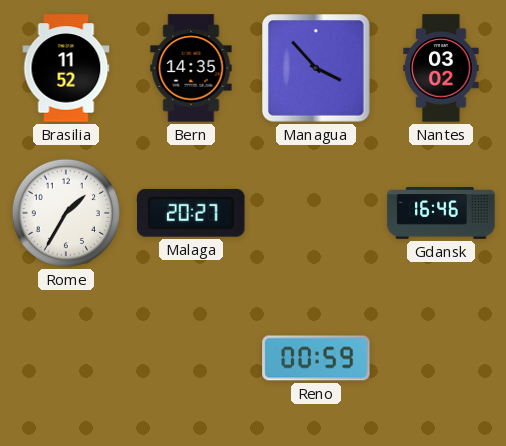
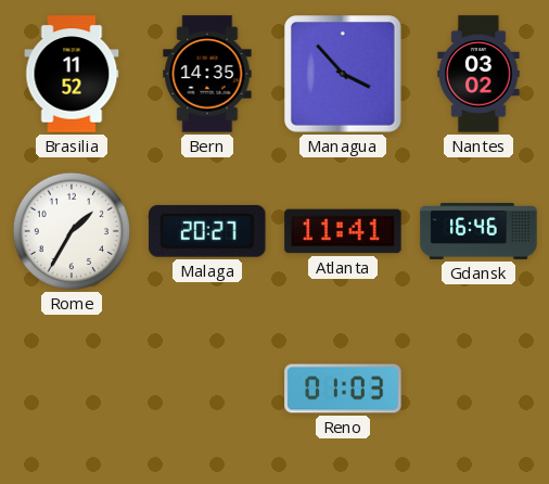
Atlanta: none -> 11:41
Reno: 00:59 -> 01:03
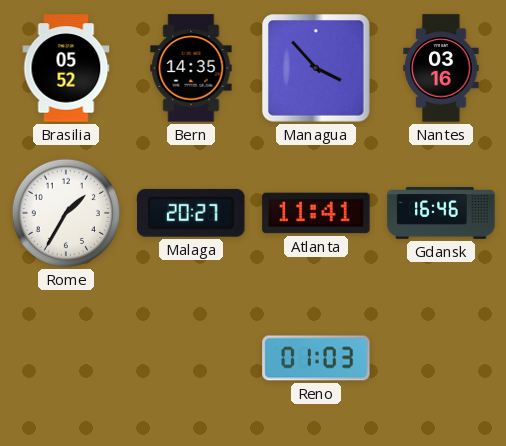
Brasilia: 11:52 -> 05:52
Nantes: 03:02 -> 03:16
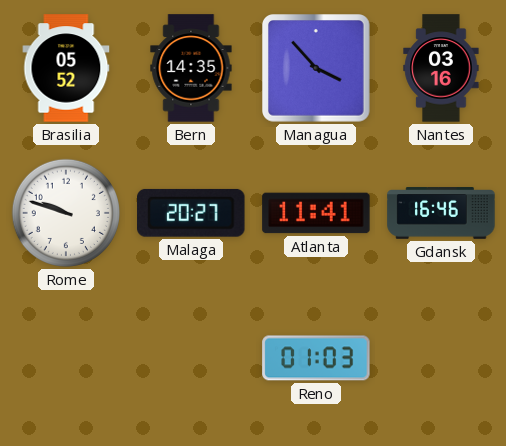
Rome: 1:35 -> 9:48
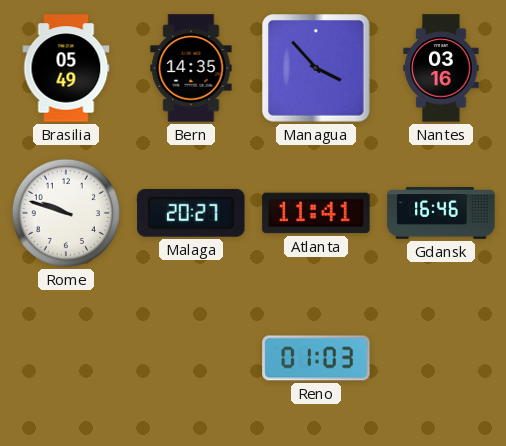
Brasilia: 05:52 -> 05:49
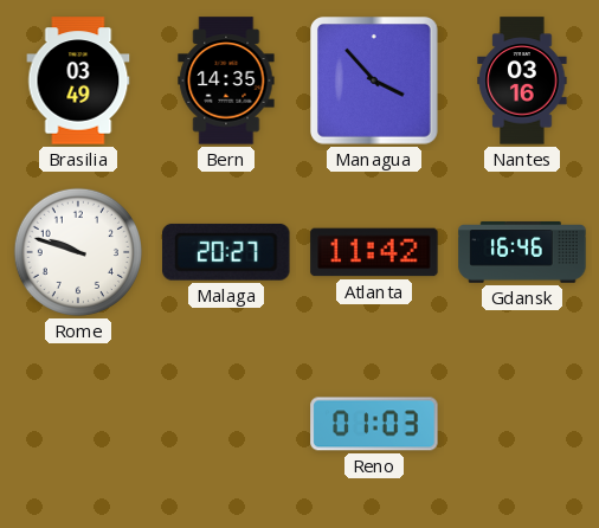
Brasilia: 05:49 -> 03:49
Atlanta: 11:41 -> 11:42
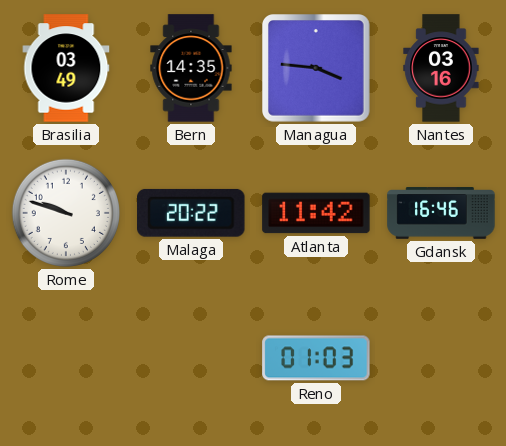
Managua: 3:53 -> 3:46
Malaga: 20:27 -> 20:22
